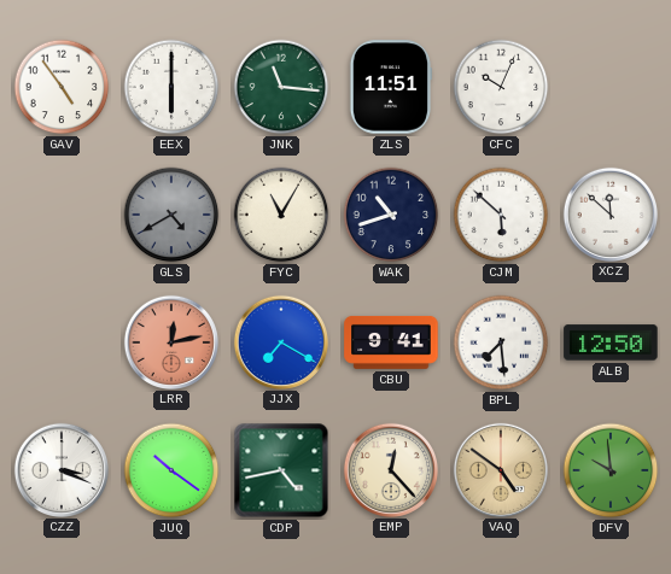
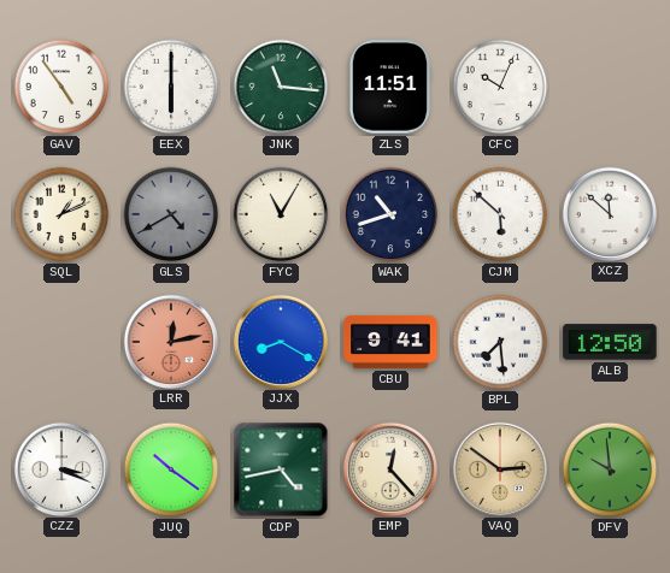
SQL: none -> 1:11
JJX: 7:20 -> 8:20
VAQ: 4:51 -> 2:51
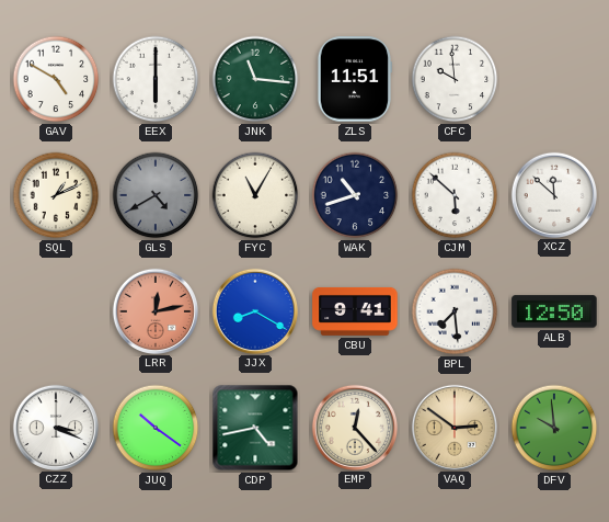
GAV: 4:54 -> 4:50
CFC: 10:04 -> 9:59
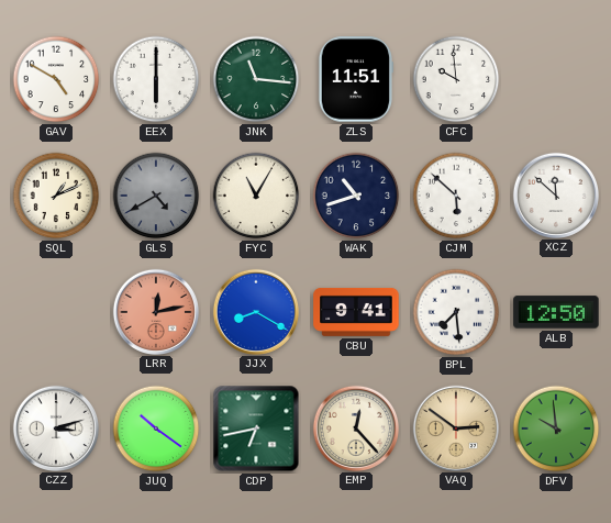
CZZ: 3:19 -> 3:12
CDP: 4:43 -> 6:43
